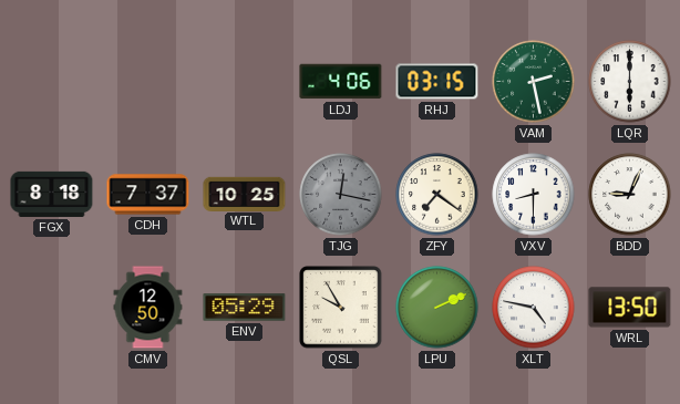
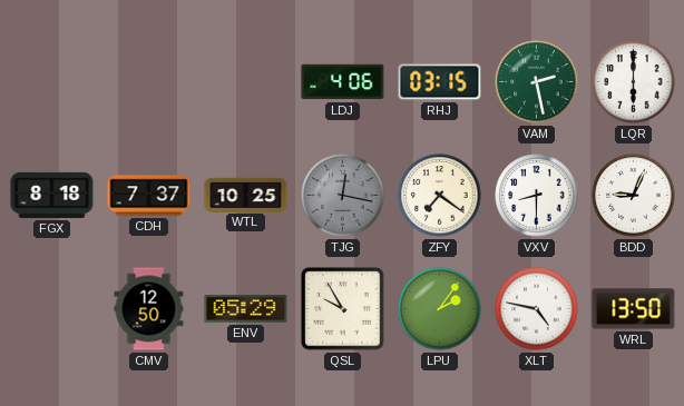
LPU: 2:11 -> 2:06
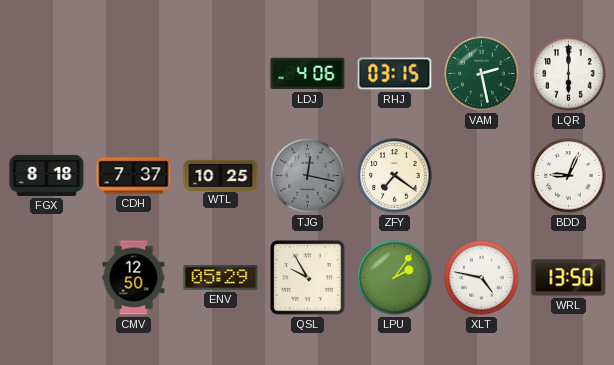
VXV: 8:30 -> none
